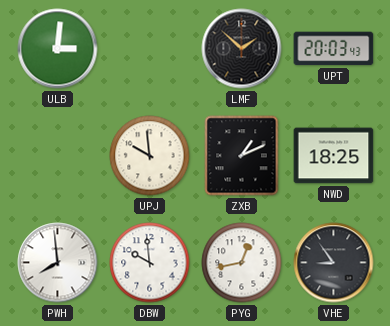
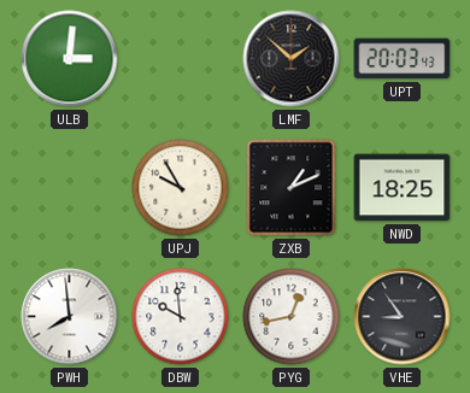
UPJ: 9:59 -> 9:55
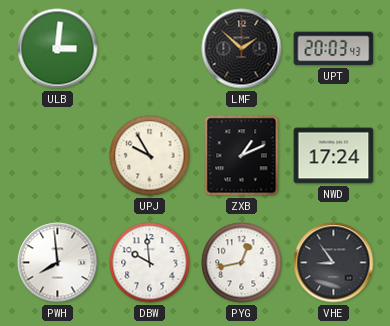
NWD: 18:25 -> 17:24
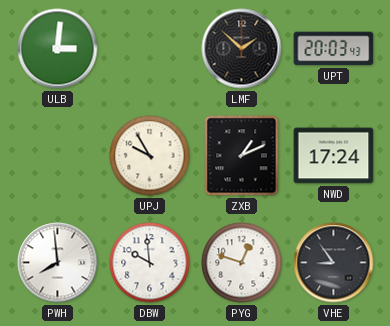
PYG: 12:43 -> 12:48
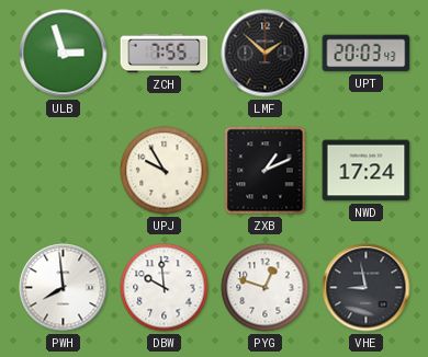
ULB: 3:01 -> 2:57
ZCH: none -> 7:55
VHE: 8:54 -> 8:58
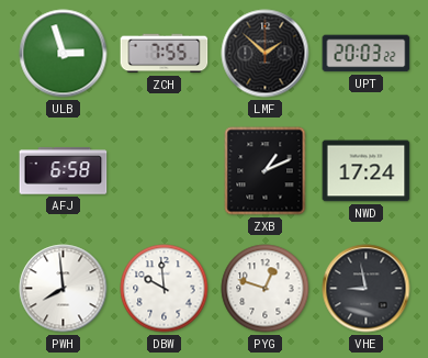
UPT: 20:03:43 -> 20:03:22
AFJ: none -> 6:58
UPJ: 9:55 -> none
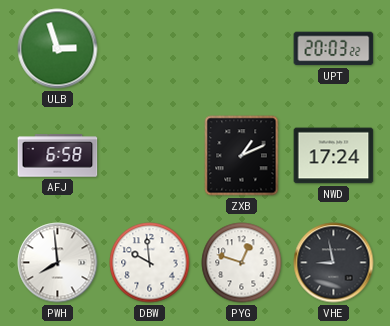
ZCH: 7:55 -> none
LMF: 1:52 -> none
